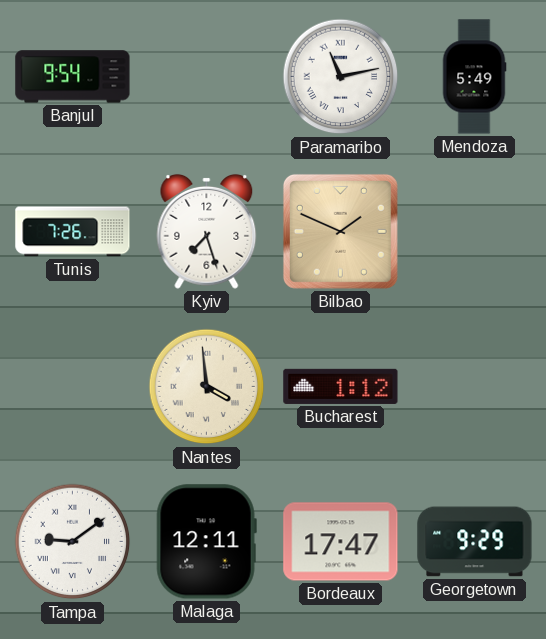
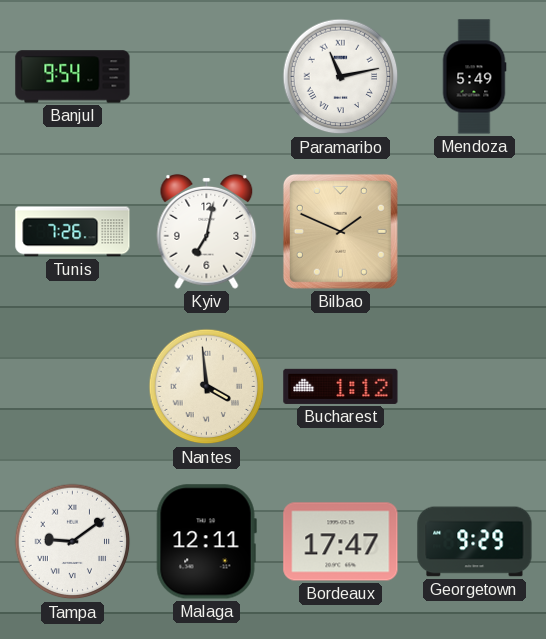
Kyiv: 7:27 -> 7:02
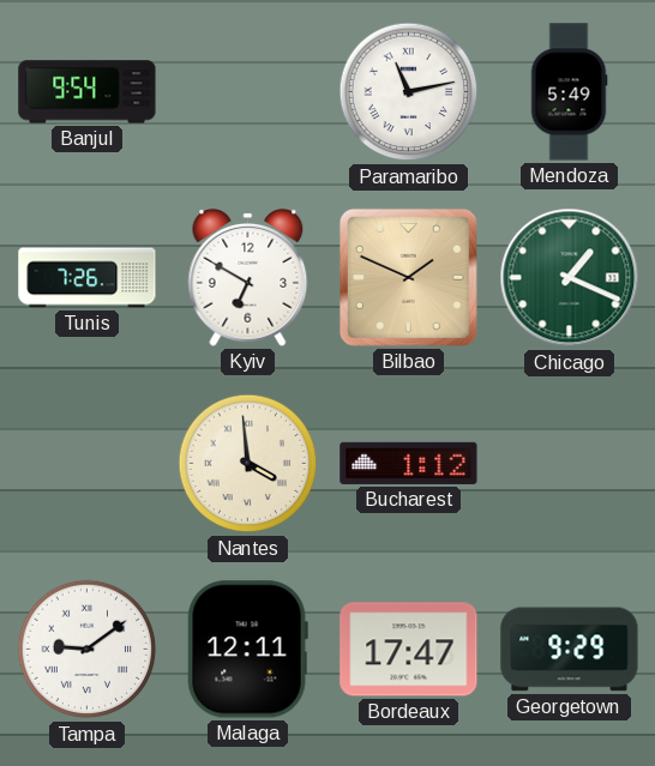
Kyiv: 7:02 -> 6:50
Chicago: none -> 1:19
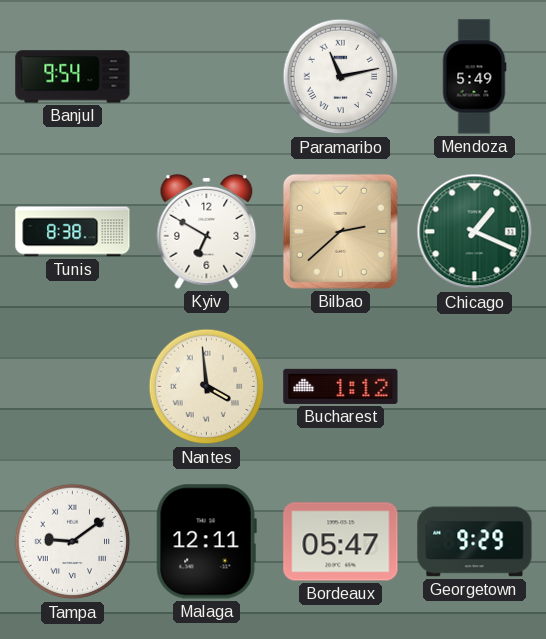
Tunis: 7:26 -> 8:38
Bilbao: 1:49 -> 2:38
Bordeaux: 17:47 -> 05:47
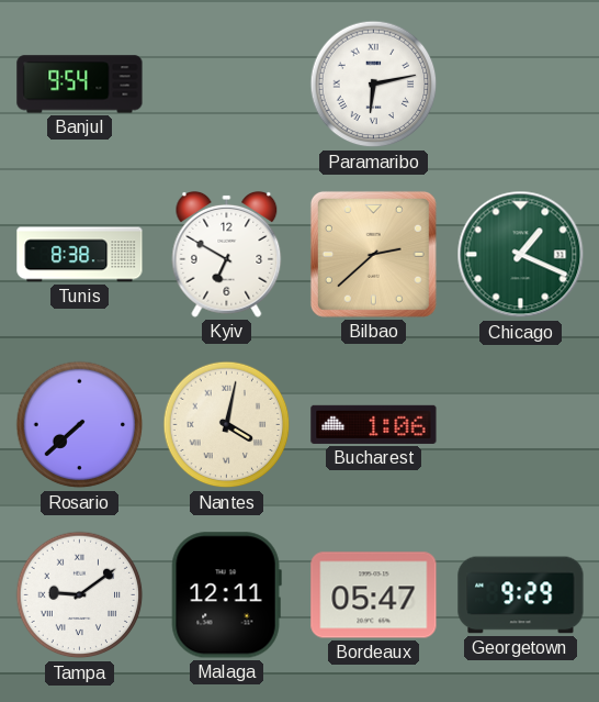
Paramaribo: 11:13 -> 6:13
Mendoza: 5:49 -> none
Rosario: none -> 7:38
Nantes: 3:59 -> 4:02
Bucharest: 1:12 -> 1:06
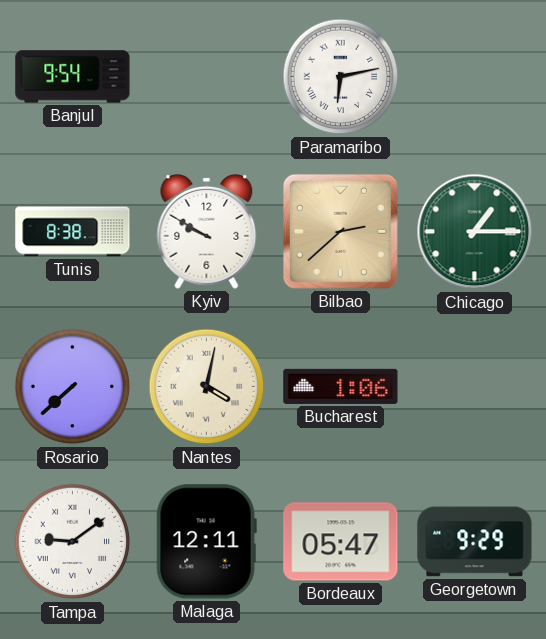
Kyiv: 6:50 -> 9:50
Chicago: 1:19 -> 1:15
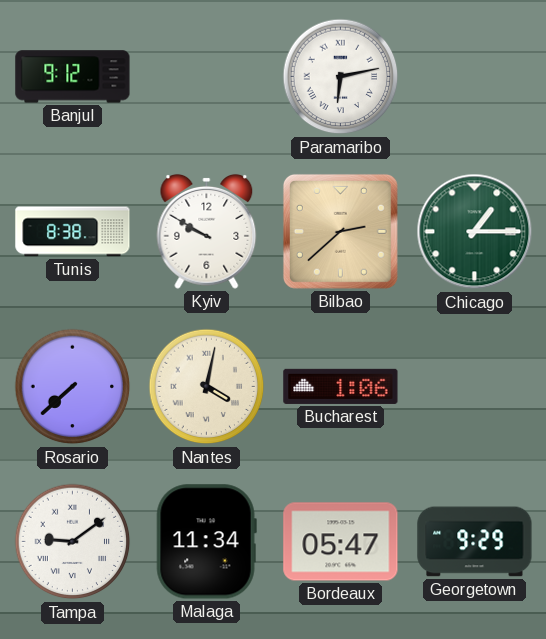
Banjul: 9:54 -> 9:12
Malaga: 12:11 -> 11:34
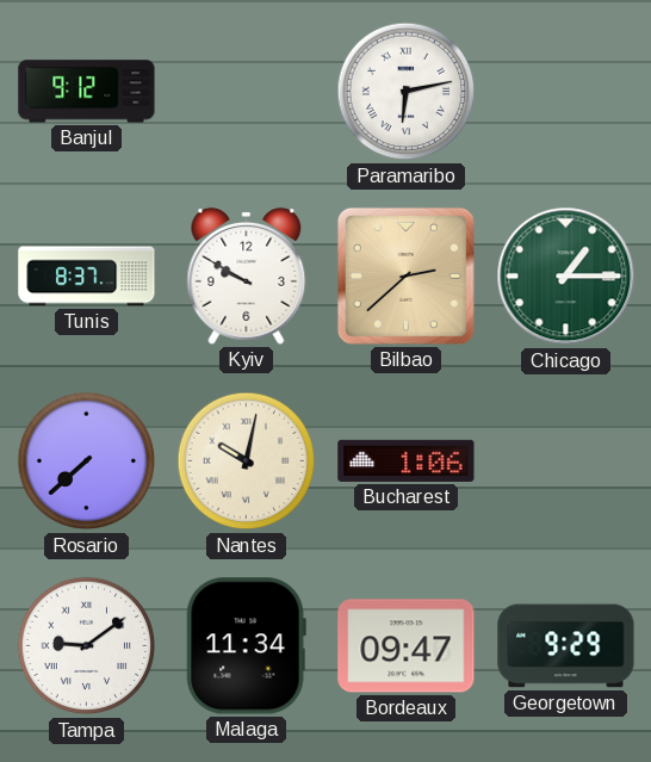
Tunis: 8:38 -> 8:37
Nantes: 4:02 -> 10:02
Bordeaux: 05:47 -> 09:47
